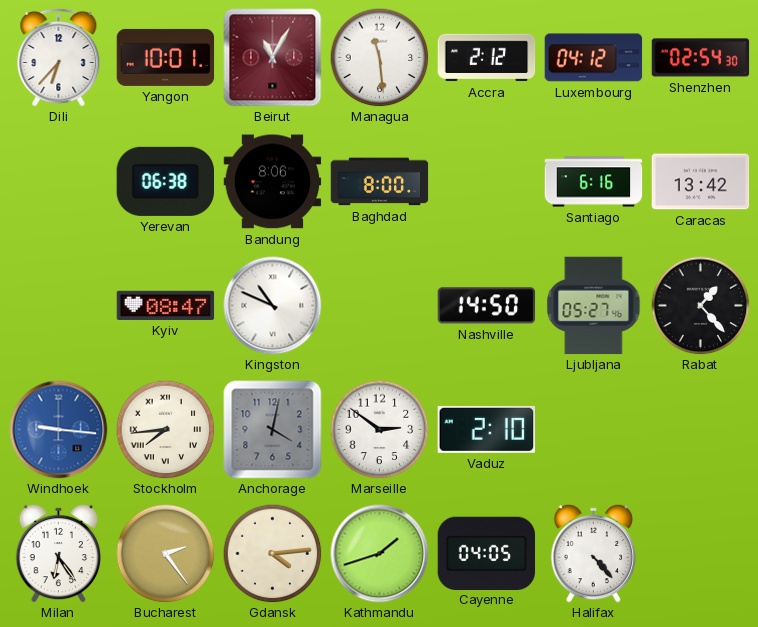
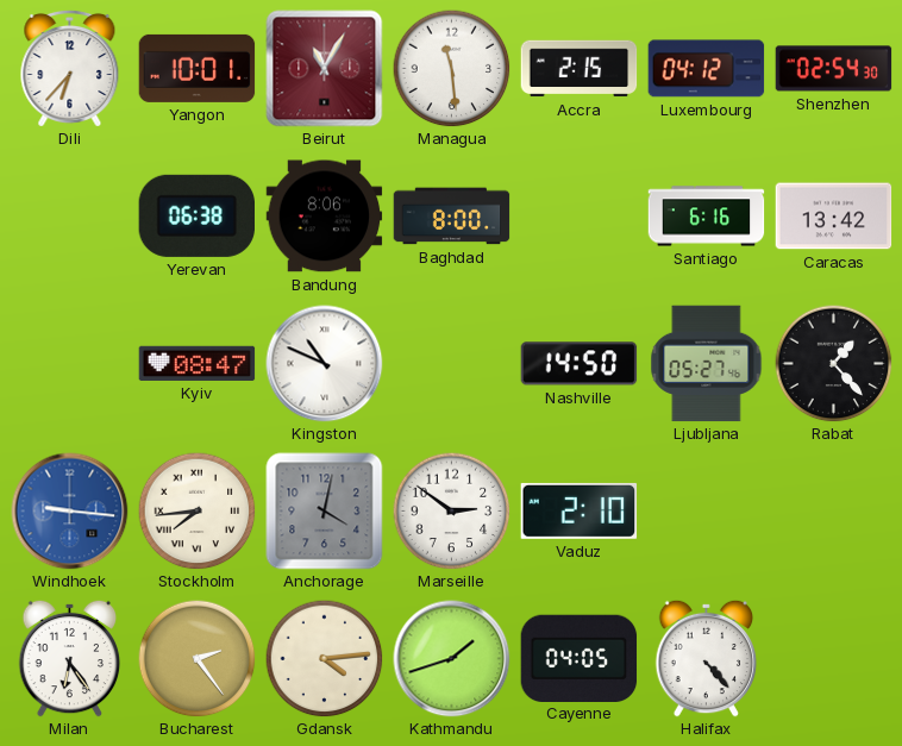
Accra: 2:12 -> 2:15
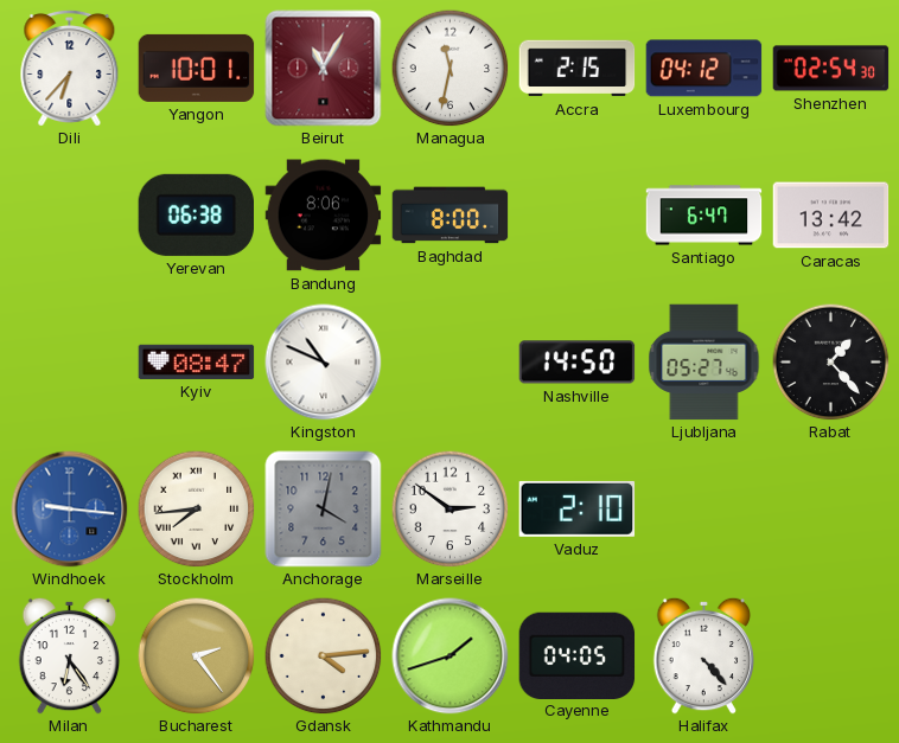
Managua: 11:29 -> 11:32
Santiago: 6:16 -> 6:47
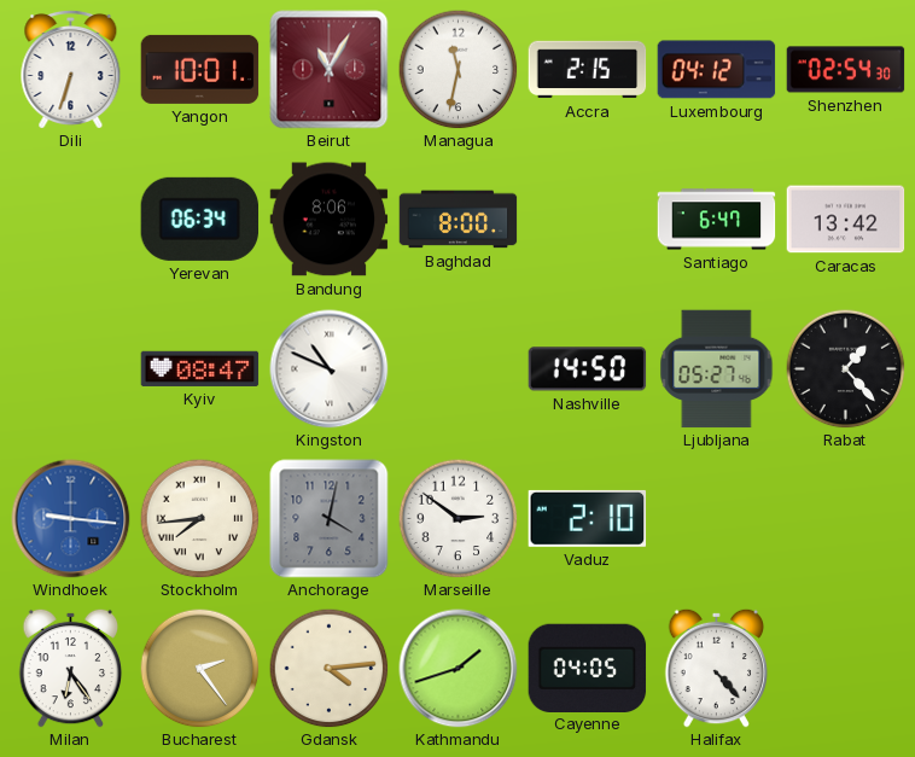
Dili: 6:37 -> 6:33
Yerevan: 06:38 -> 06:34
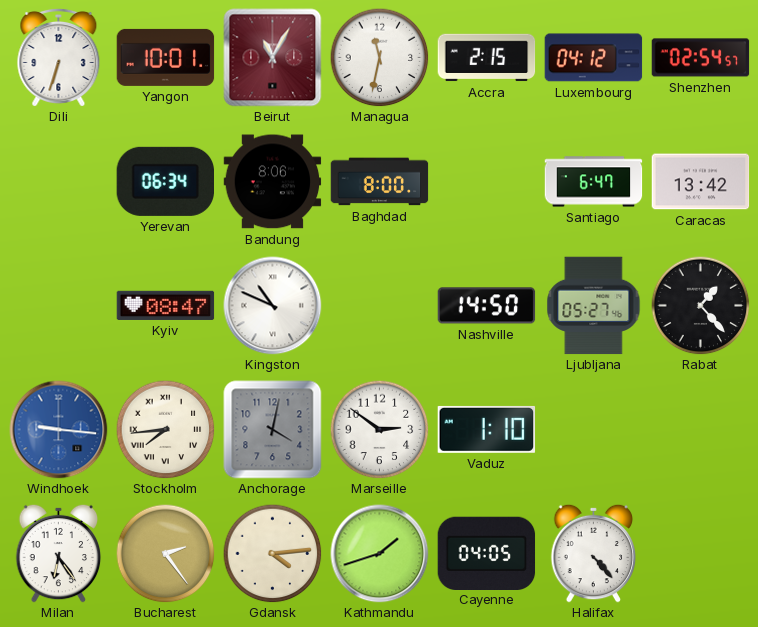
Shenzhen: 02:54:30 -> 02:54:57
Vaduz: 2:10 -> 1:10
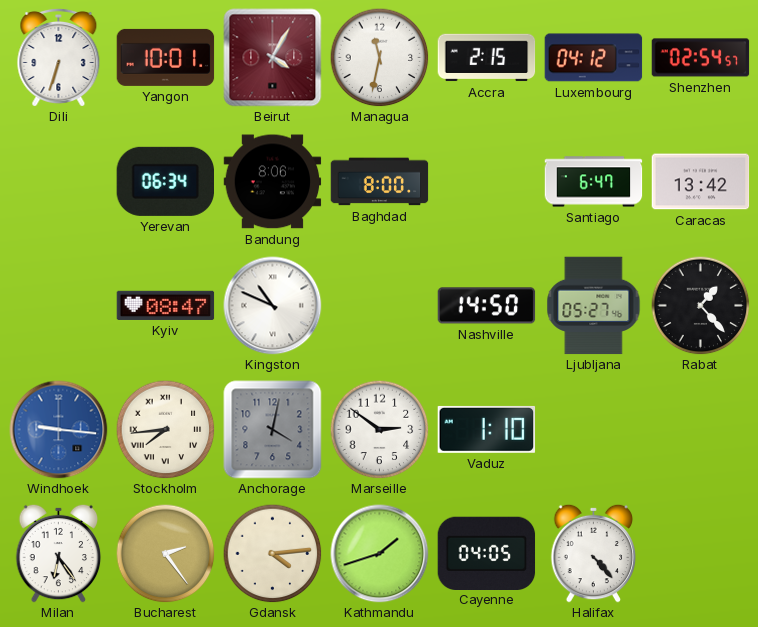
Beirut: 11:05 -> 4:05
